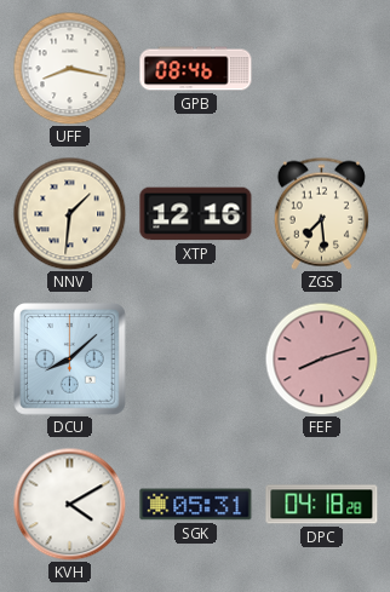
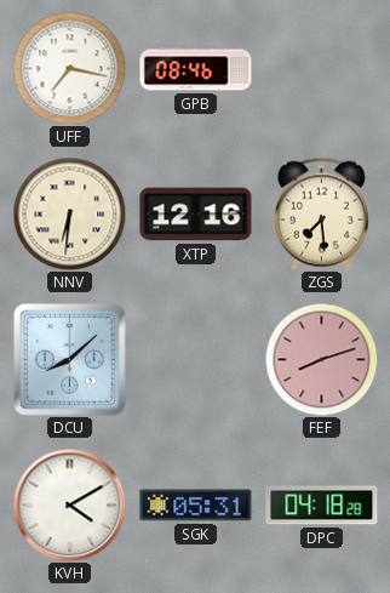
UFF: 8:17 -> 7:17
NNV: 1:31 -> 6:31
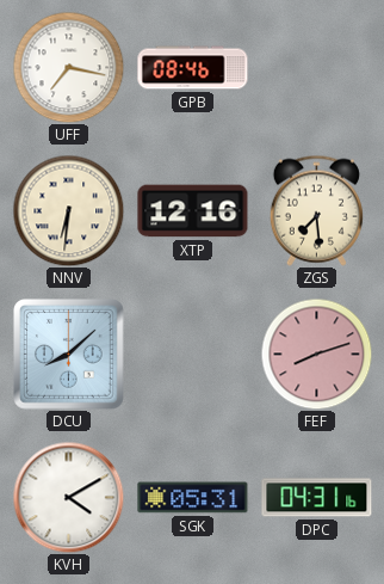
DPC: 04:18 -> 04:31
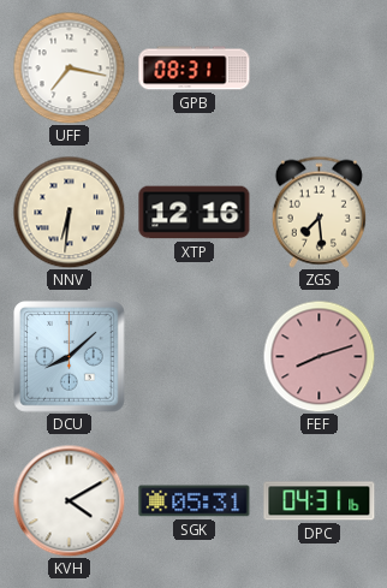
GPB: 08:46 -> 08:31
